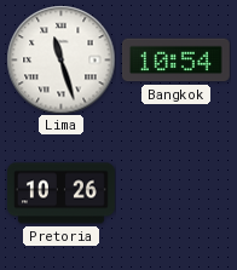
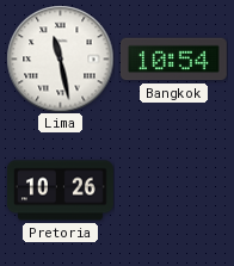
Lima: 11:27 -> 11:28
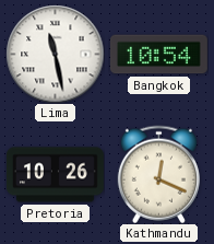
Kathmandu: none -> 12:19
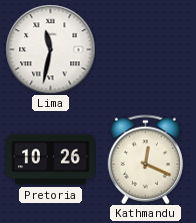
Lima: 11:28 -> 11:32
Bangkok: 10:54 -> none
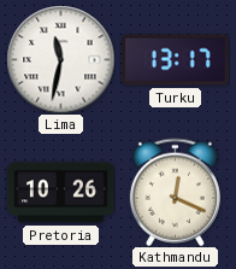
Turku: none -> 13:17
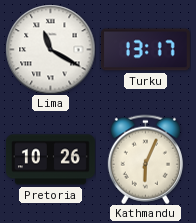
Lima: 11:32 -> 11:20
Kathmandu: 12:19 -> 6:04
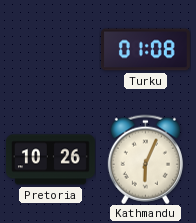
Lima: 11:20 -> none
Turku: 13:17 -> 01:08
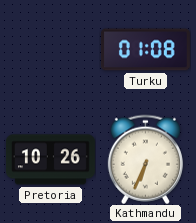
Kathmandu: 6:04 -> 6:34
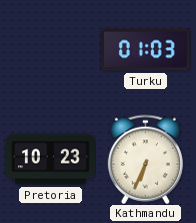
Turku: 01:08 -> 01:03
Pretoria: 10:26 -> 10:23
